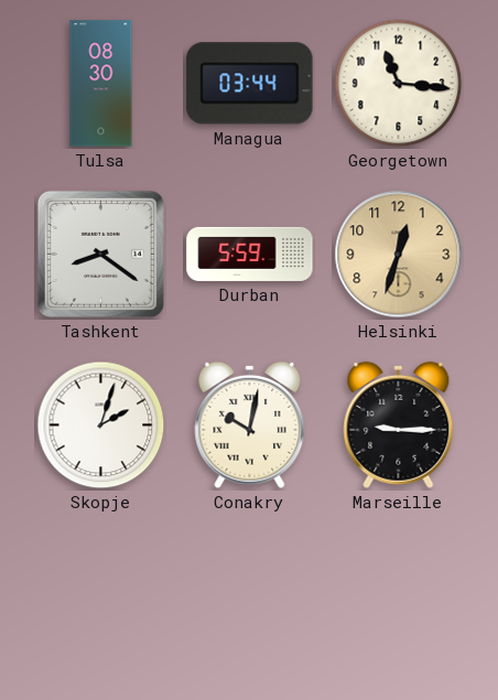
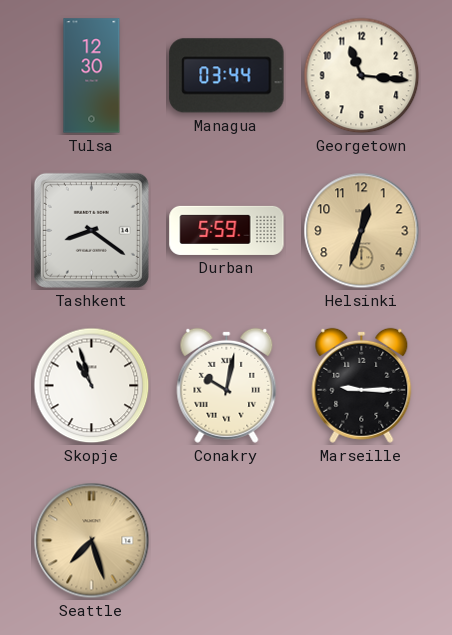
Tulsa: 08:30 -> 12:30
Skopje: 2:03 -> 10:57
Seattle: none -> 7:27
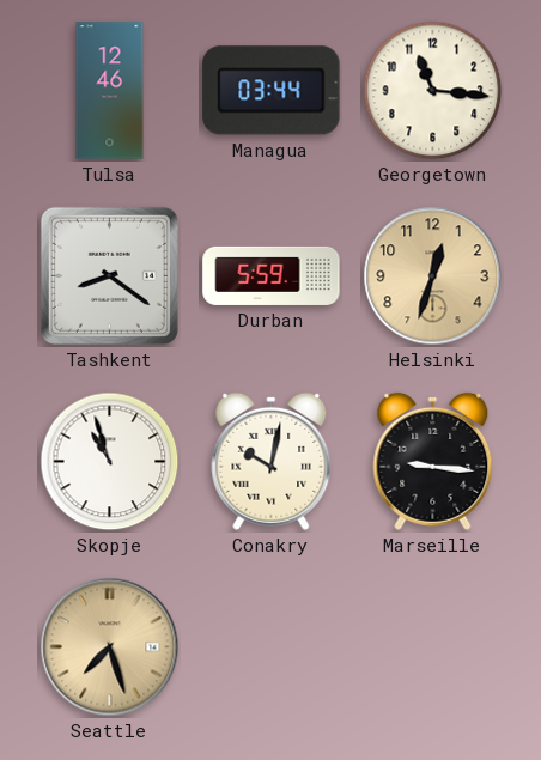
Tulsa: 12:30 -> 12:46
Marseille: 9:15 -> 9:16
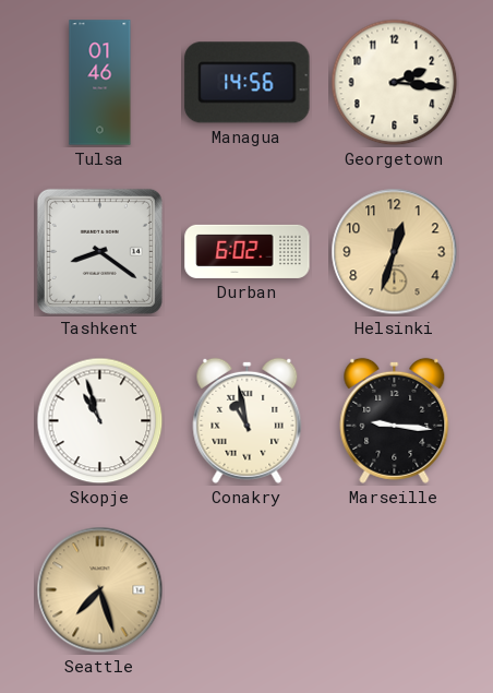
Tulsa: 12:46 -> 01:46
Managua: 03:44 -> 14:56
Georgetown: 11:16 -> 2:16
Durban: 5:59 -> 6:02
Conakry: 10:02 -> 10:58
